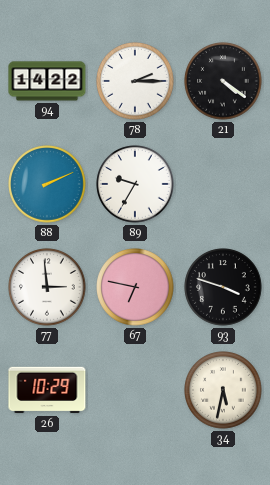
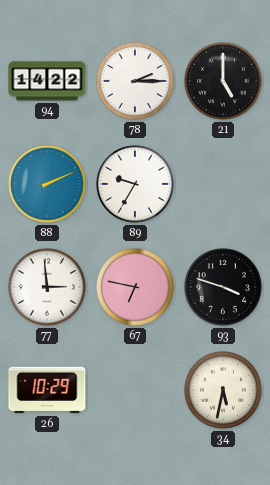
21: 4:21 -> 5:00
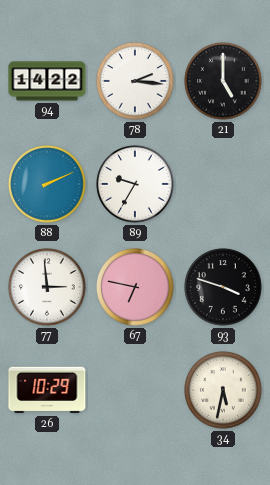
78: 2:15 -> 2:16
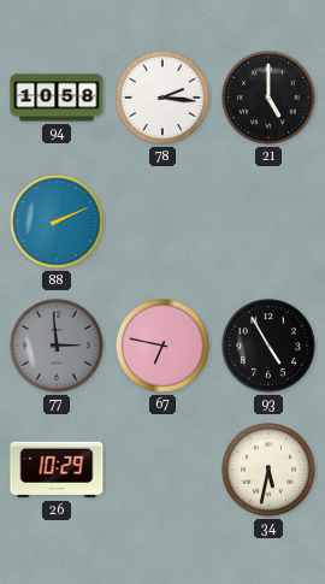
94: 14:22 -> 10:58
89: 9:35 -> none
77 dial: white -> grey
93: 3:48 -> 4:55
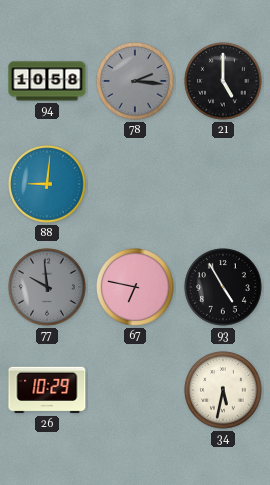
78 dial: white -> grey
88: 2:11 -> 9:01
77: 2:59 -> 9:59
